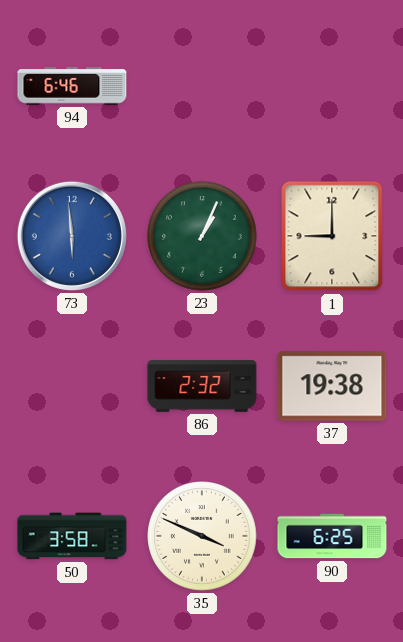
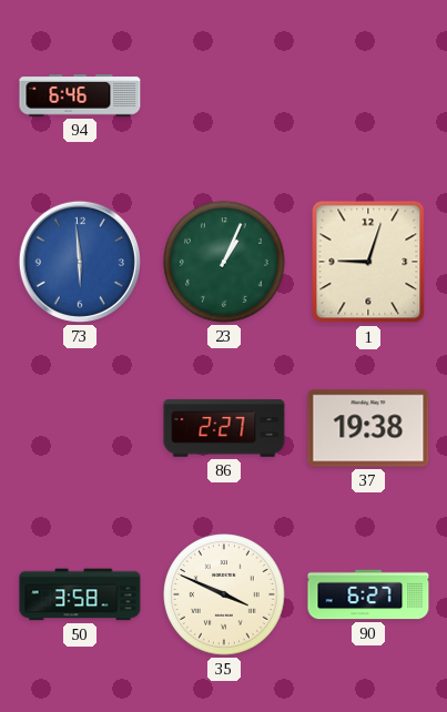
1: 9:00 -> 9:03
86: 2:32 -> 2:27
90: 6:25 -> 6:27
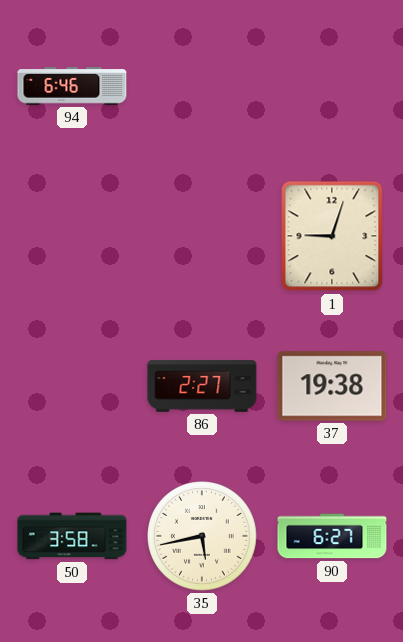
73: 5:59 -> none
23: 1:04 -> none
35: 3:49 -> 5:43
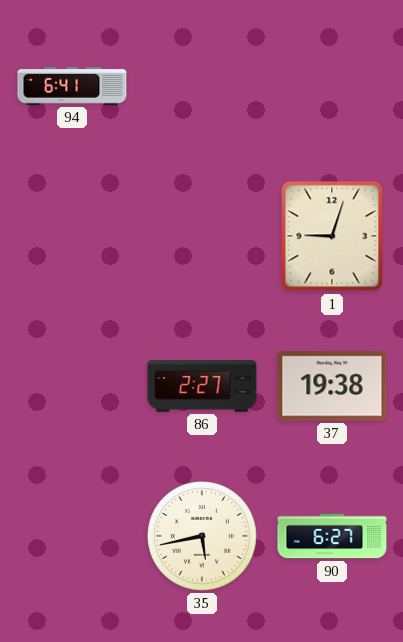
94: 6:46 -> 6:41
50: 3:58 -> none
